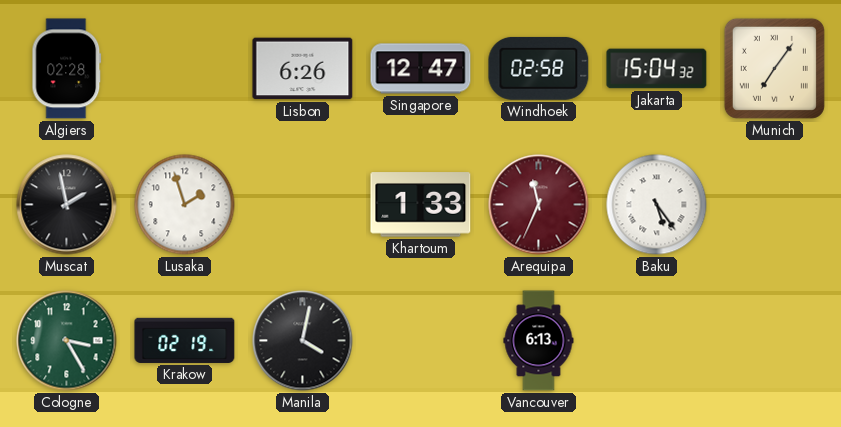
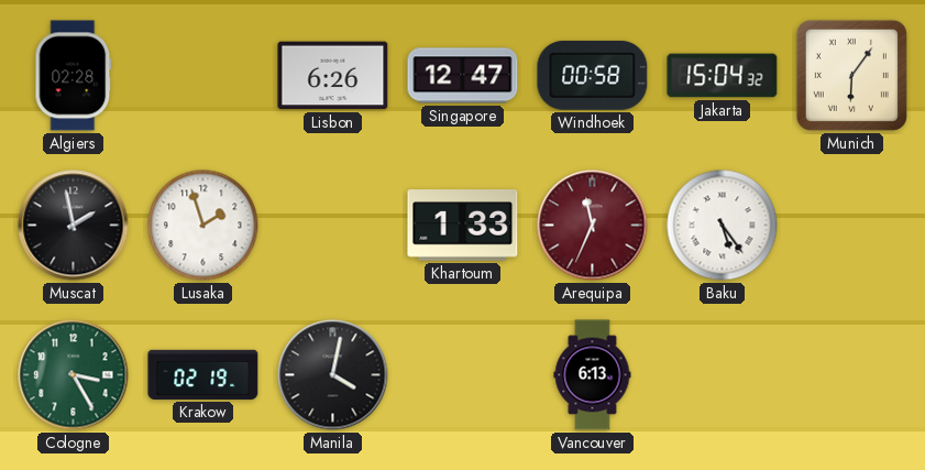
Windhoek: 02:58 -> 00:58
Munich: 7:06 -> 6:06
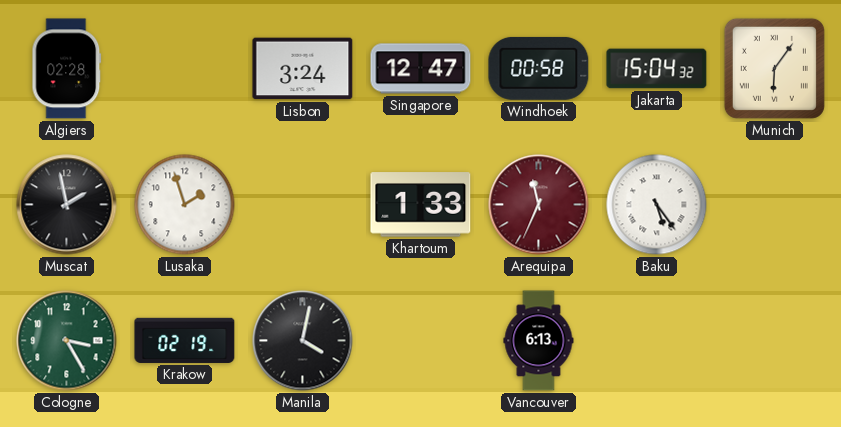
Lisbon: 6:26 -> 3:24
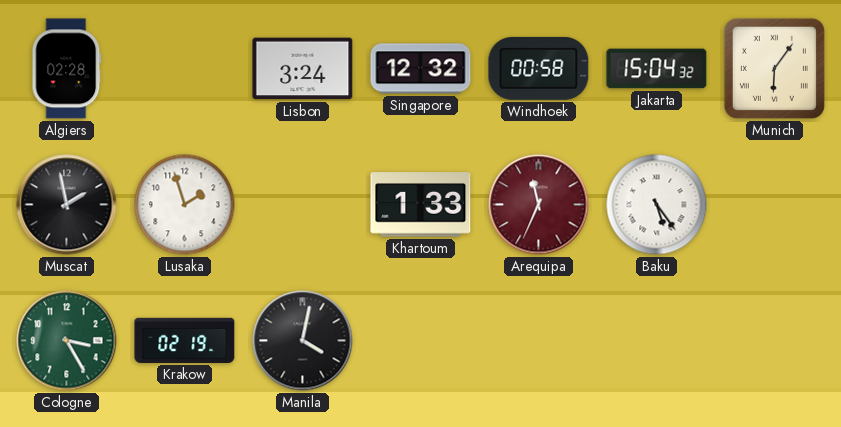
Singapore: 12:47 -> 12:32
Vancouver: 6:13 -> none
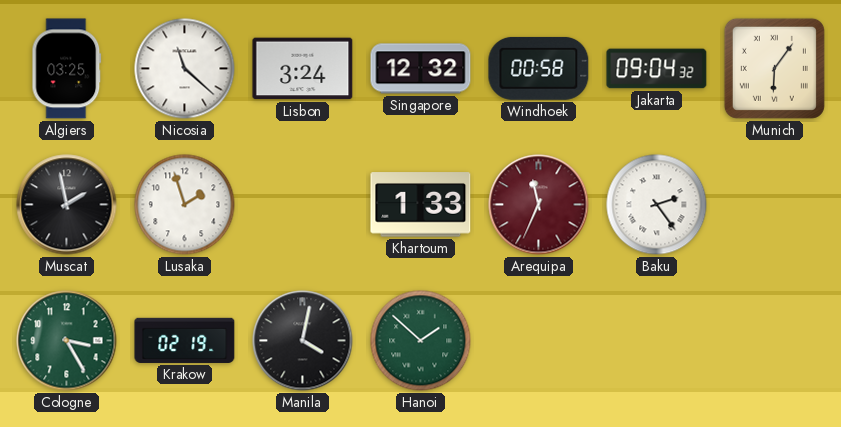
Algiers: 02:28 -> 03:25
Nicosia: none -> 11:22
Jakarta: 15:04 -> 09:04
Baku: 5:24 -> 2:24
Hanoi: none -> 1:52
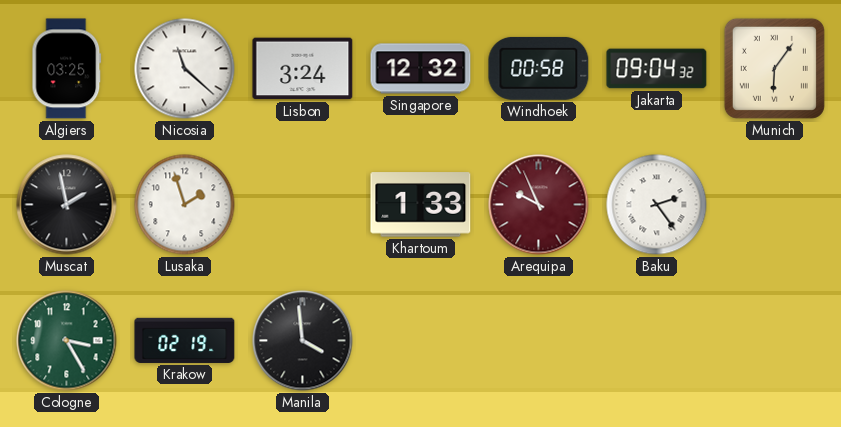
Arequipa: 11:34 -> 9:56
Manila: 4:02 -> 3:59
Hanoi: 1:52 -> none
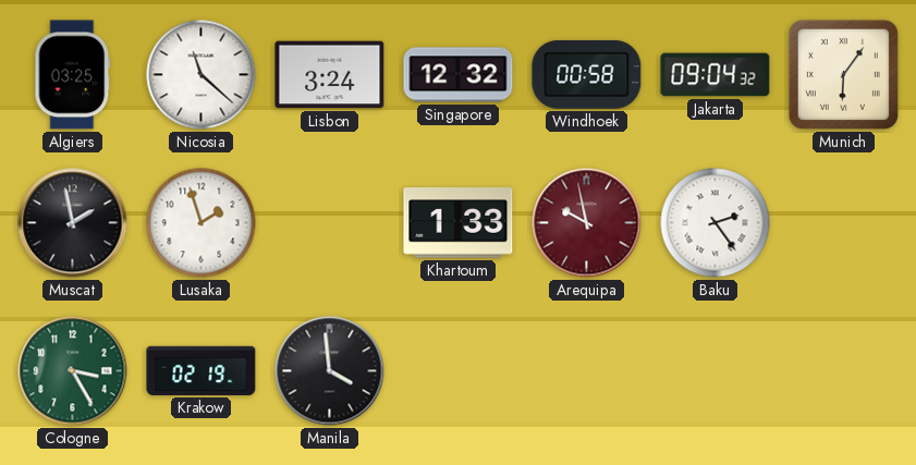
Arequipa: 9:56 -> 9:58
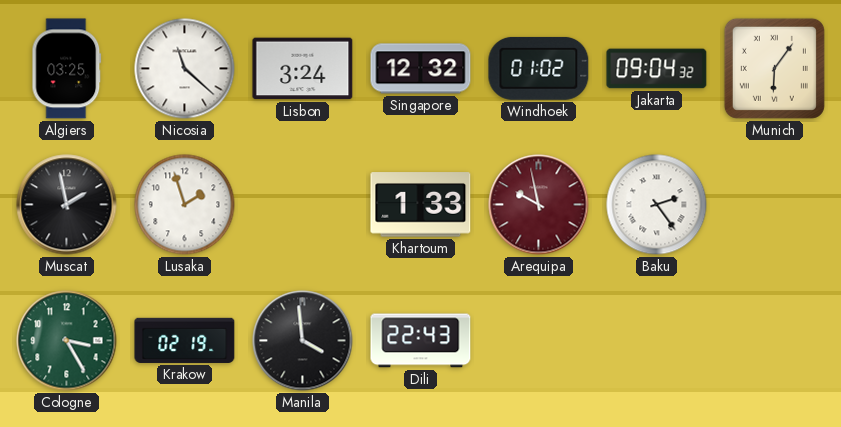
Windhoek: 00:58 -> 01:02
Dili: none -> 22:43
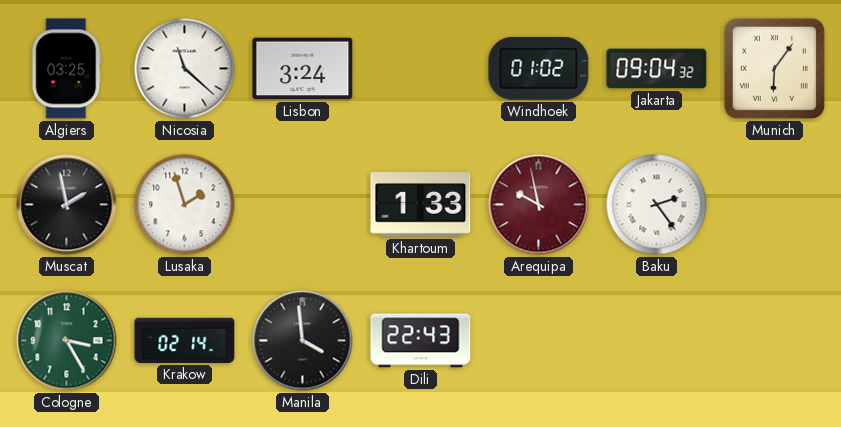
Singapore: 12:32 -> none
Krakow: 02:19 -> 02:14
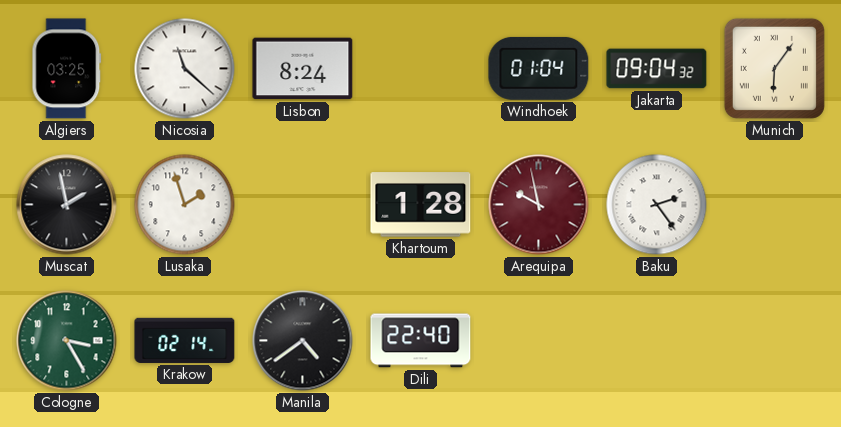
Lisbon: 3:24 -> 8:24
Windhoek: 01:02 -> 01:04
Khartoum: 1:33 -> 1:28
Manila: 3:59 -> 4:39
Dili: 22:43 -> 22:40
